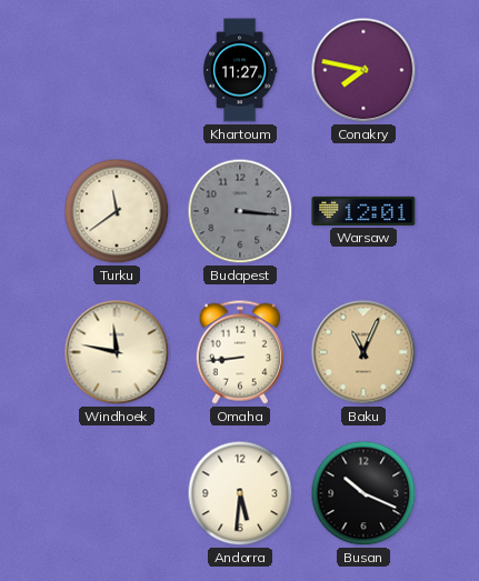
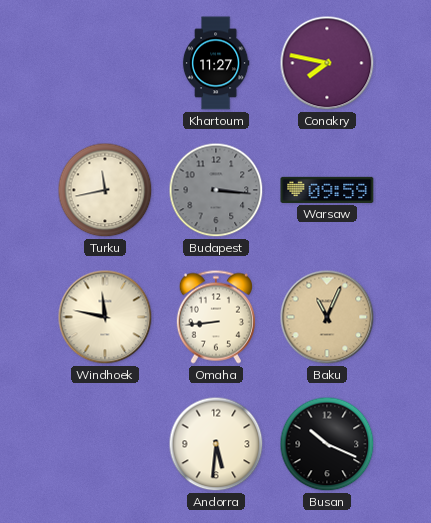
Turku: 11:39 -> 11:43
Warsaw: 12:01 -> 09:59
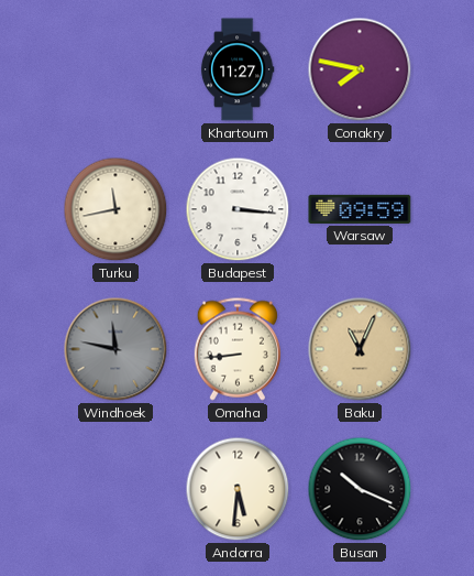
Budapest dial: grey -> white
Windhoek dial: cream -> grey
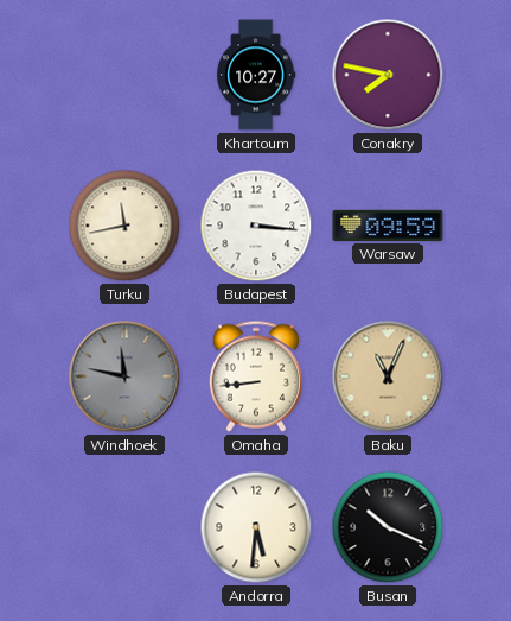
Khartoum: 11:27 -> 10:27
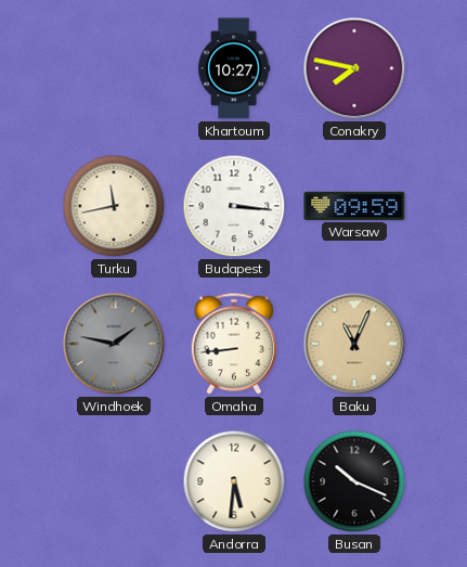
Windhoek: 11:47 -> 1:47
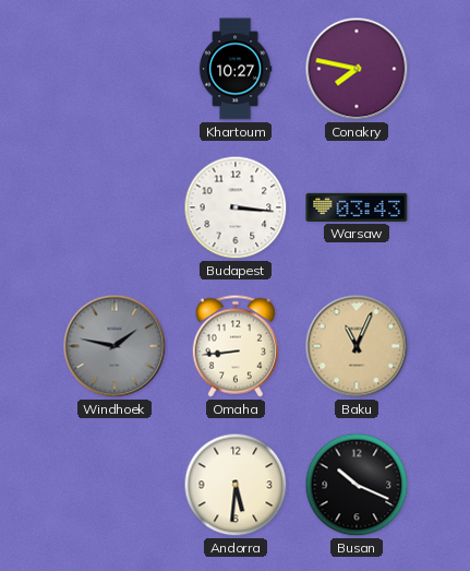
Turku: 11:43 -> none
Warsaw: 09:59 -> 03:43
